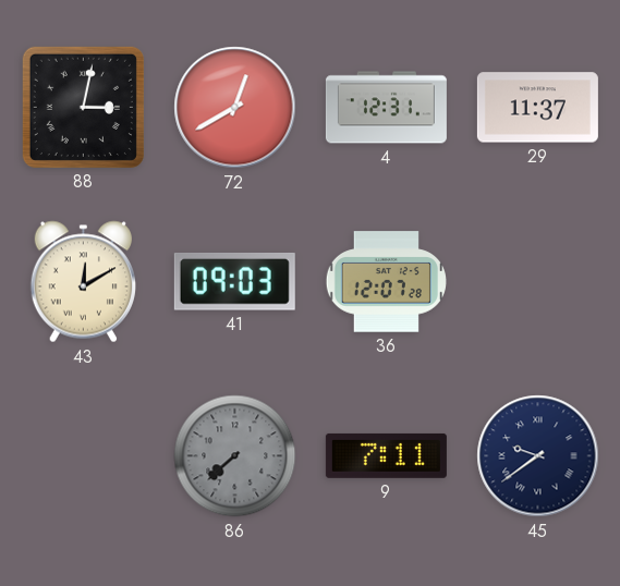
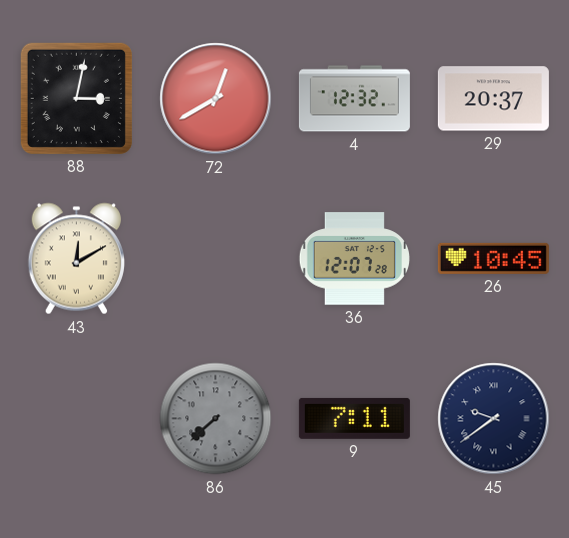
4: 12:31 -> 12:32
29: 11:37 -> 20:37
41: 09:03 -> none
26: none -> 10:45
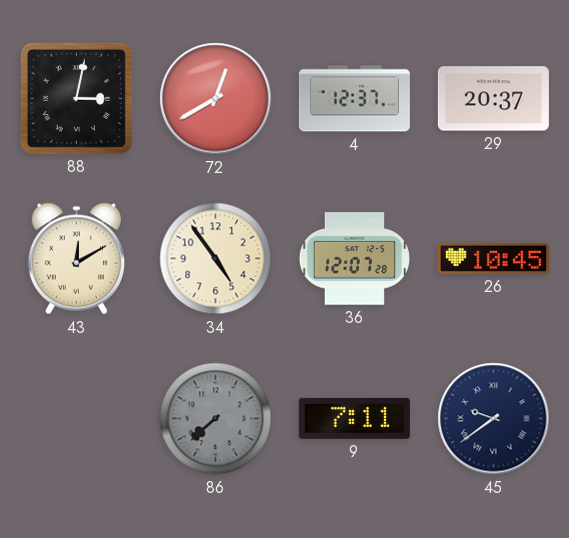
4: 12:32 -> 12:37
34: none -> 4:54
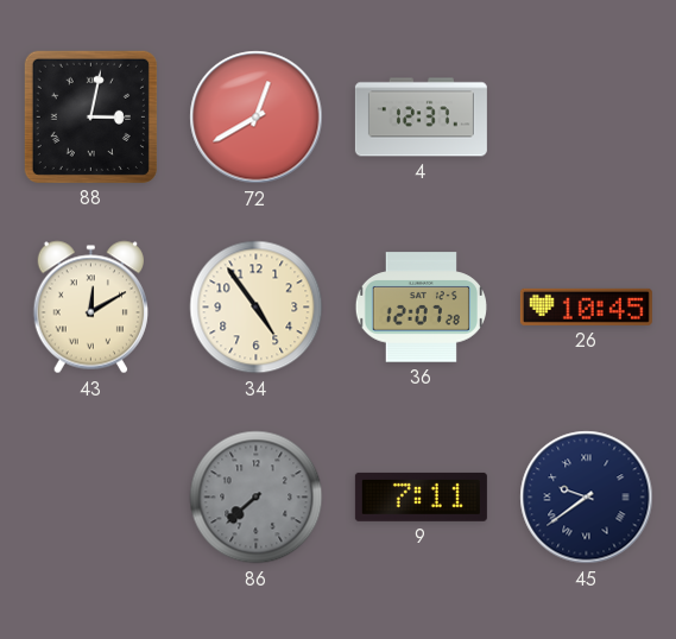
29: 20:37 -> none
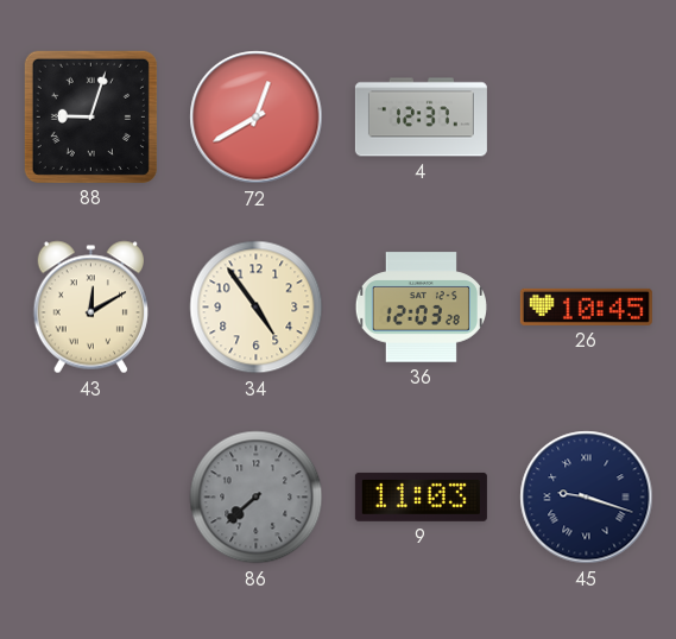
88: 3:02 -> 9:03
36: 12:07 -> 12:03
9: 7:11 -> 11:03
45: 9:39 -> 9:18
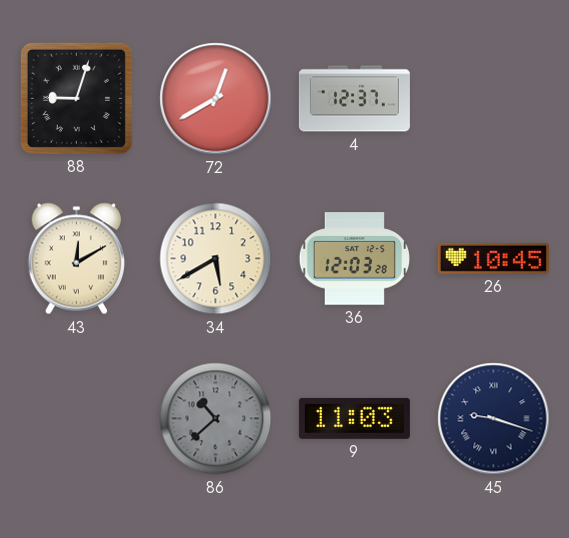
34: 4:54 -> 5:40
86: 7:38 -> 10:38
